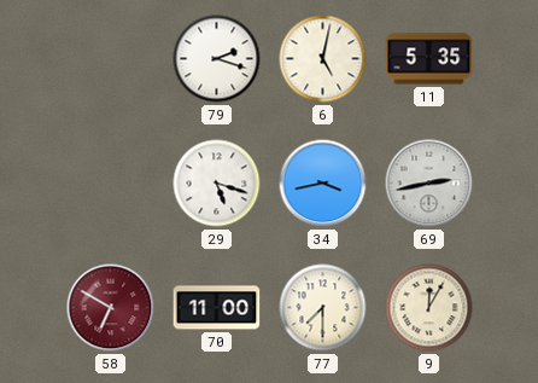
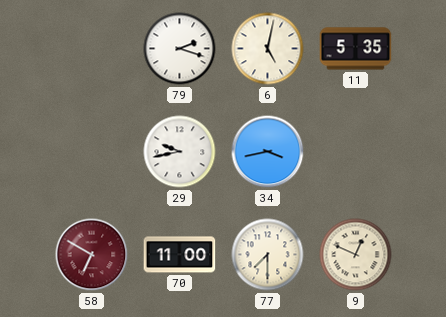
29: 5:18 -> 9:43
69: 2:43 -> none
9: 12:05 -> 12:49
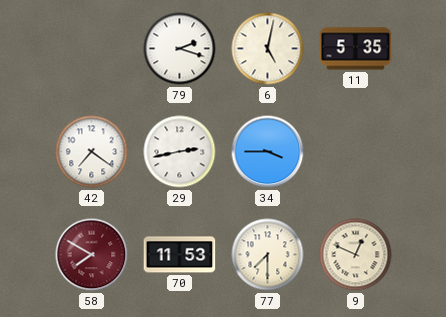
42: none -> 7:21
29: 9:43 -> 2:43
34: 3:43 -> 3:45
58: 6:50 -> 7:50
70: 11:00 -> 11:53
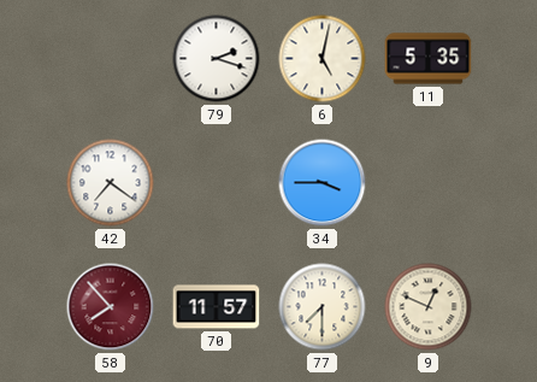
29: 2:43 -> none
58: 7:50 -> 7:53
70: 11:53 -> 11:57
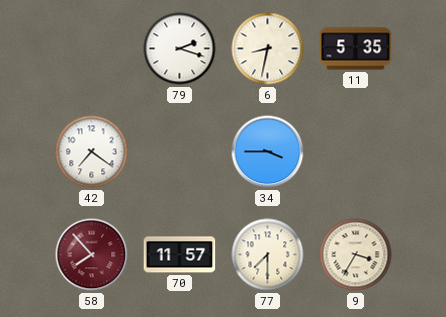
6: 5:02 -> 8:32
9: 12:49 -> 3:35
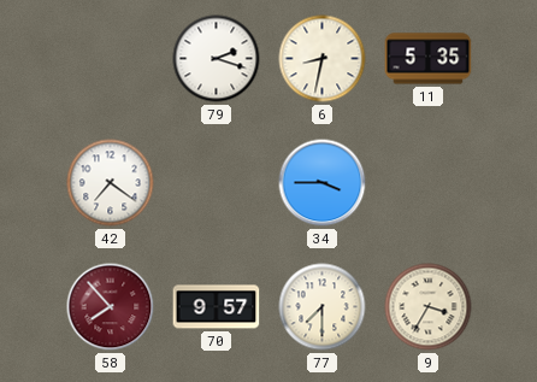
70: 11:57 -> 9:57
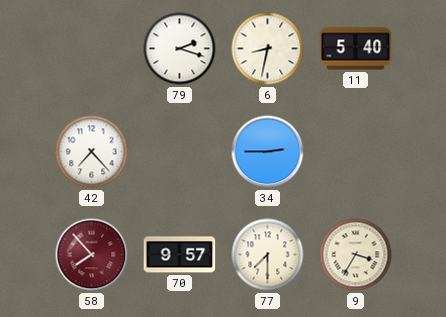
11: 5:35 -> 5:40
42: 7:21 -> 7:23
34: 3:45 -> 2:45
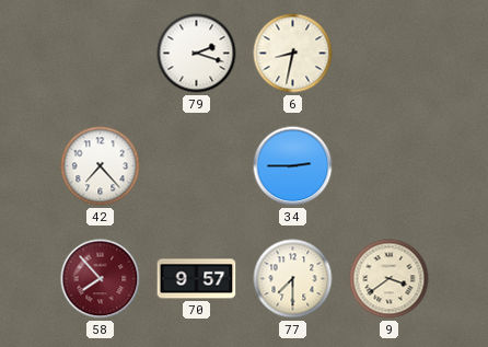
11: 5:40 -> none
9: 3:35 -> 3:39
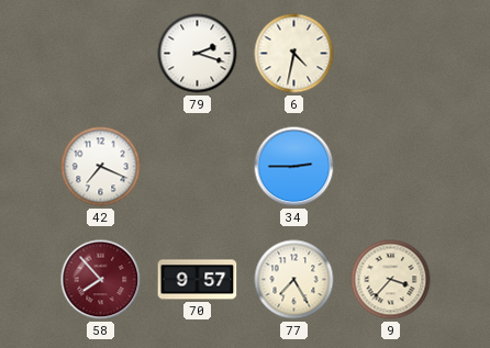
6: 8:32 -> 4:32
42: 7:23 -> 7:19
77: 7:30 -> 7:25
9: 3:39 -> 3:37
